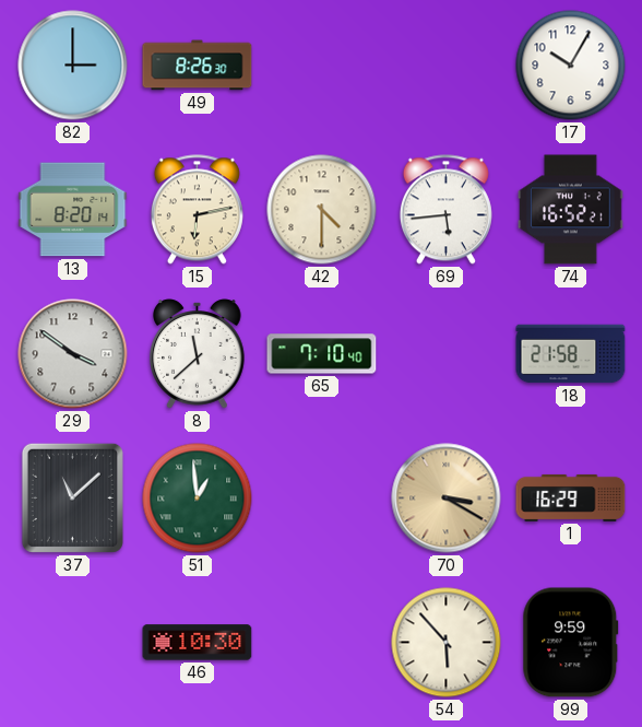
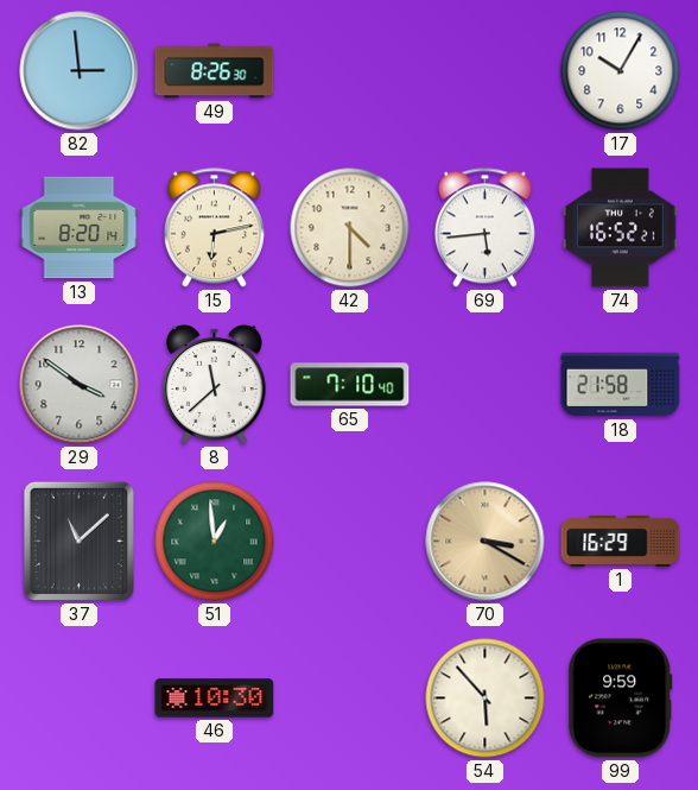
82: 3:00 -> 2:59
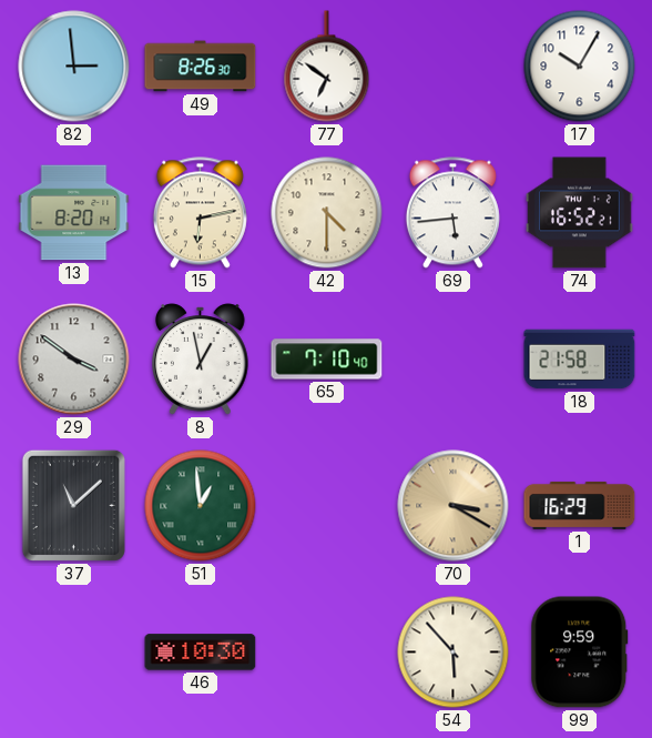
77: none -> 6:51
8: 11:38 -> 12:58
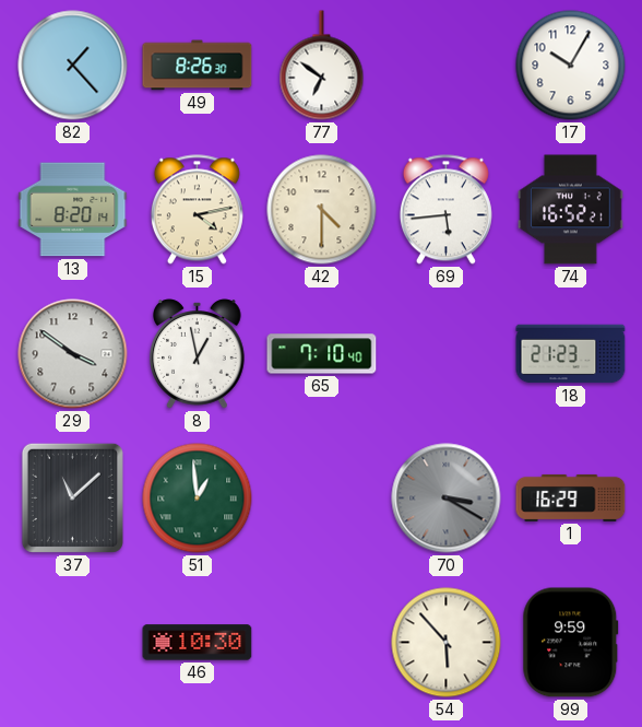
82: 2:59 -> 1:23
15: 6:13 -> 4:13
18: 21:58 -> 21:23
70 dial: champagne -> grey
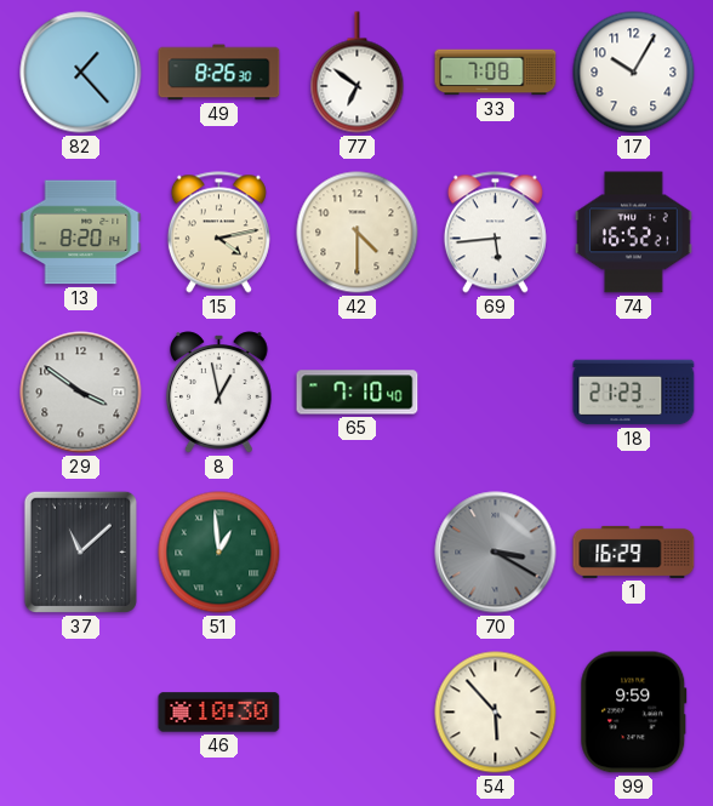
33: none -> 7:08
